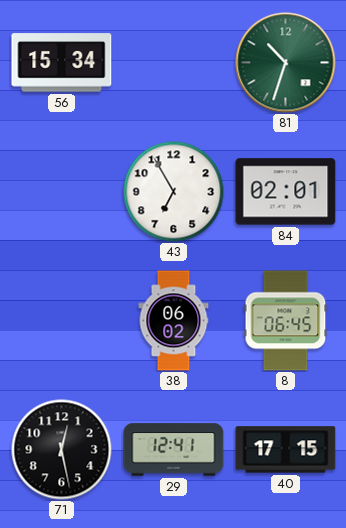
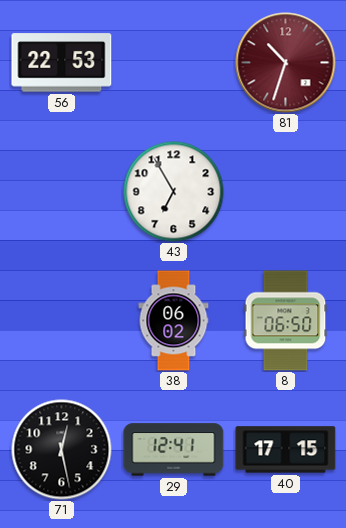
56: 15:34 -> 22:53
81 dial: green -> burgundy
84: 02:01 -> none
8: 06:45 -> 06:50
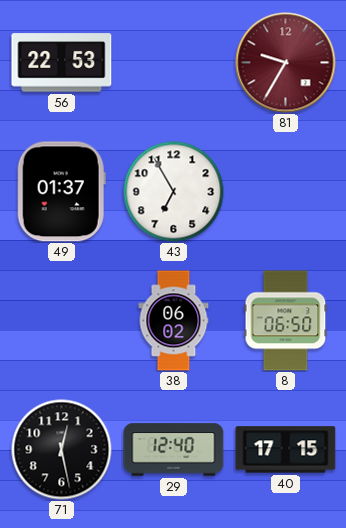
81: 10:33 -> 9:35
49: none -> 01:37
29: 12:41 -> 12:40
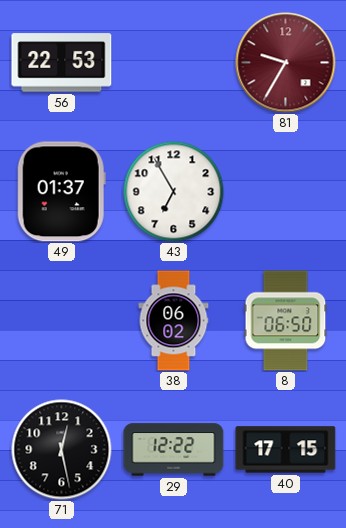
29: 12:40 -> 12:22
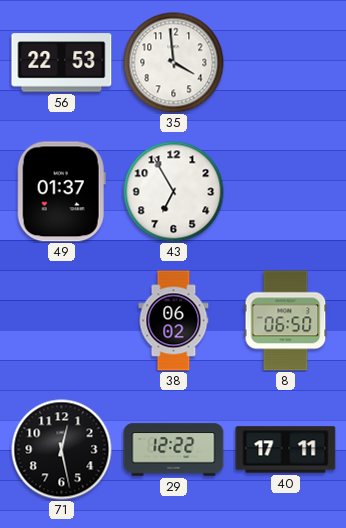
35: none -> 3:59
81: 9:35 -> none
40: 17:15 -> 17:11
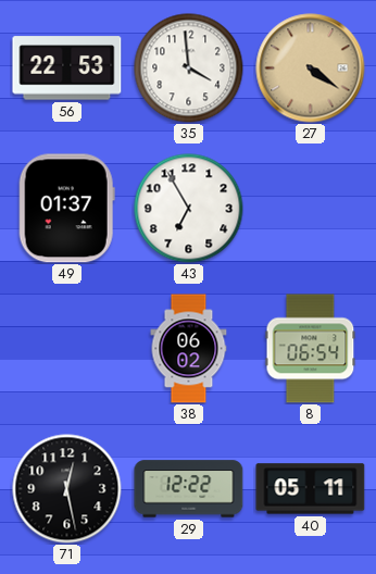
27: none -> 4:21
8: 06:50 -> 06:54
40: 17:11 -> 05:11
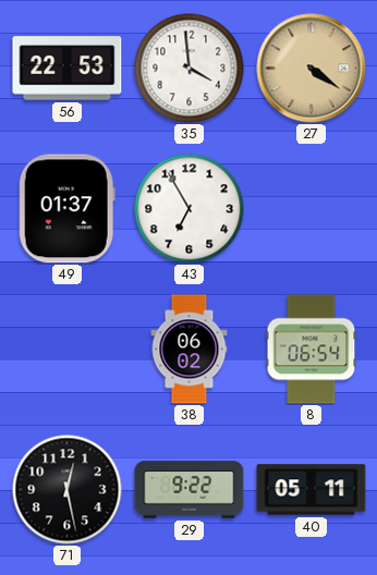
29: 12:22 -> 9:22
